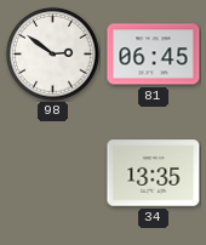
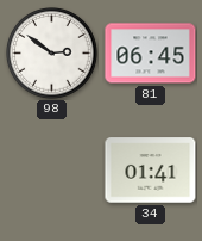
34: 13:35 -> 01:41
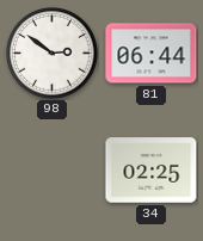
81: 06:45 -> 06:44
34: 01:41 -> 02:25
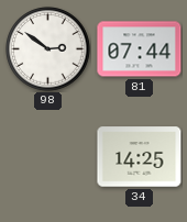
81: 06:44 -> 07:44
34: 02:25 -> 14:25
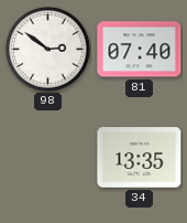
81: 07:44 -> 07:40
34: 14:25 -> 13:35
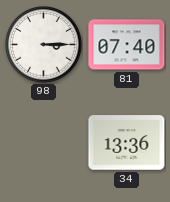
98: 2:51 -> 3:15
34: 13:35 -> 13:36
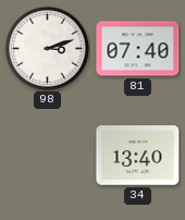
98: 3:15 -> 3:12
34: 13:36 -> 13:40
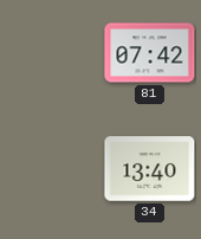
98: 3:12 -> none
81: 07:40 -> 07:42
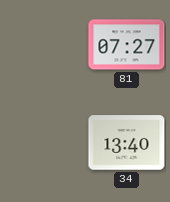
81: 07:42 -> 07:27
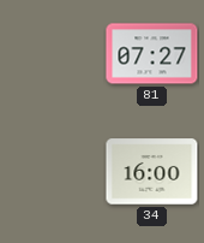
34: 13:40 -> 16:00
